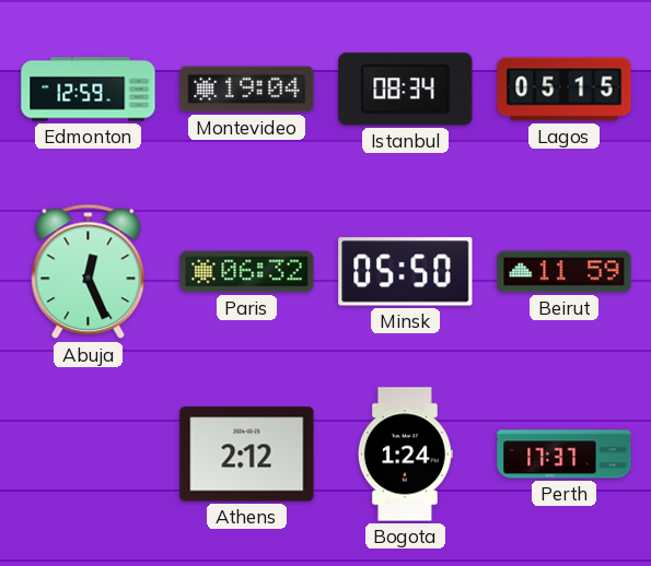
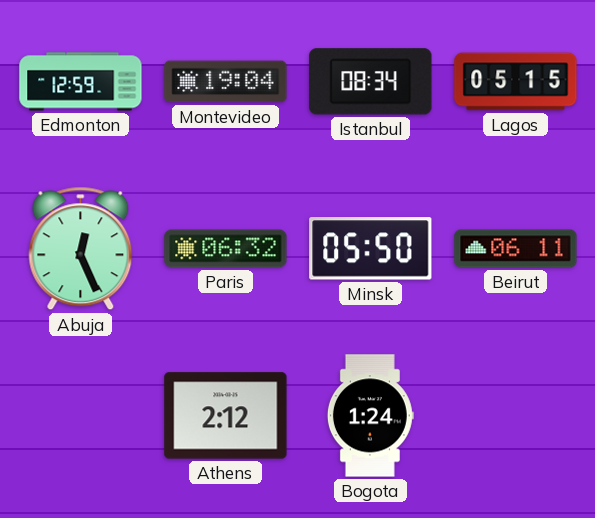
Beirut: 11:59 -> 06:11
Perth: 17:37 -> none
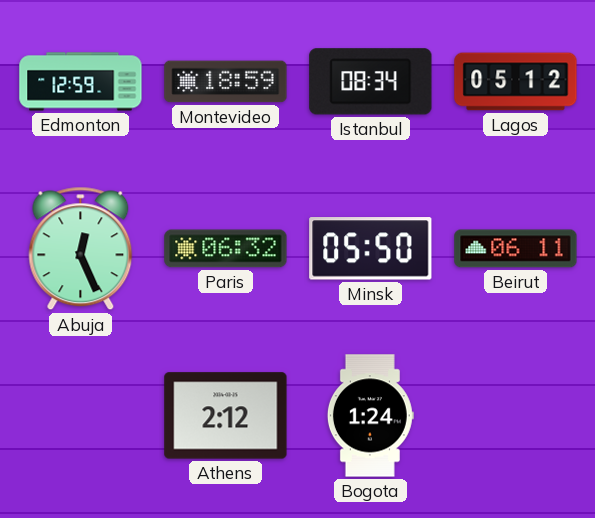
Montevideo: 19:04 -> 18:59
Lagos: 05:15 -> 05:12
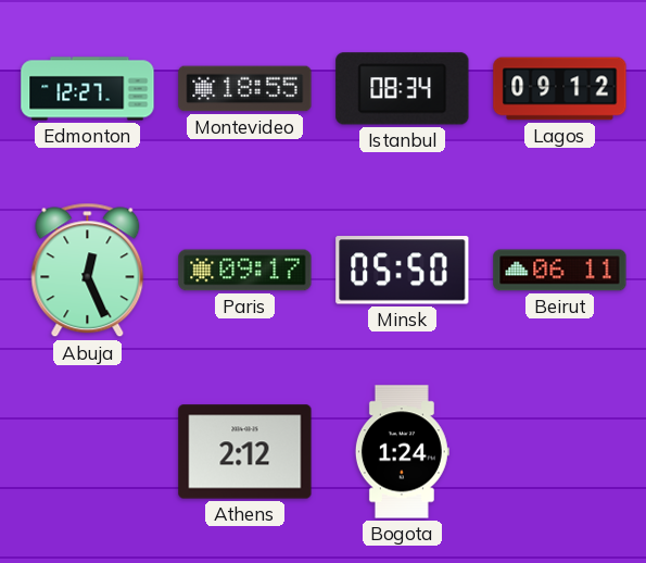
Edmonton: 12:59 -> 12:27
Montevideo: 18:59 -> 18:55
Lagos: 05:12 -> 09:12
Paris: 06:32 -> 09:17
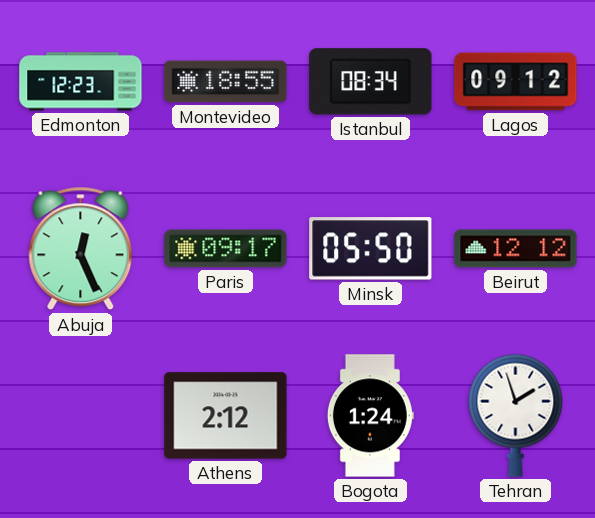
Edmonton: 12:27 -> 12:23
Beirut: 06:11 -> 12:12
Tehran: none -> 1:57
